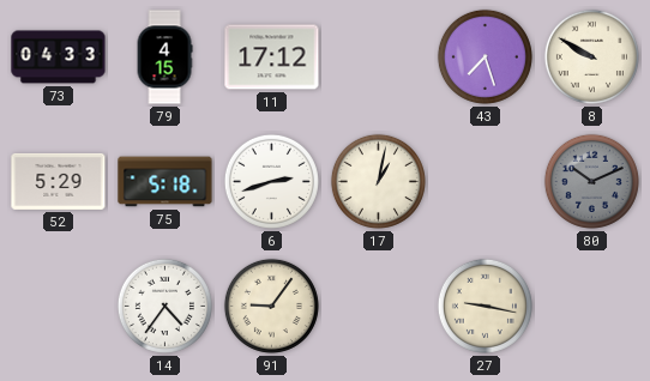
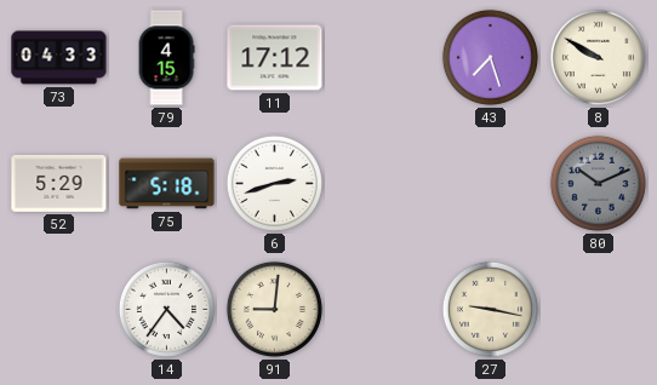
17: 1:02 -> none
91: 9:06 -> 9:01
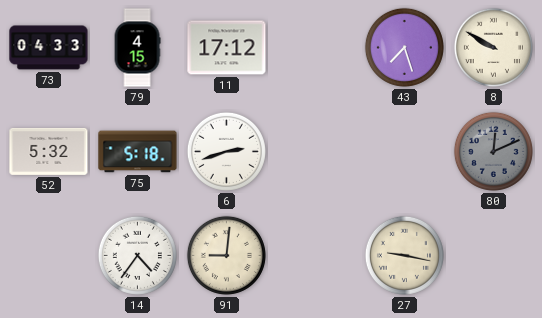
52: 5:29 -> 5:32
80: 10:11 -> 12:11
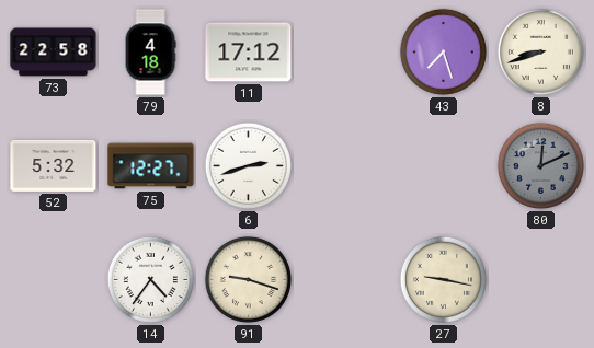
73: 04:33 -> 22:58
79: 4:15 -> 4:18
8: 9:50 -> 8:42
75: 5:18 -> 12:27
91: 9:01 -> 9:18
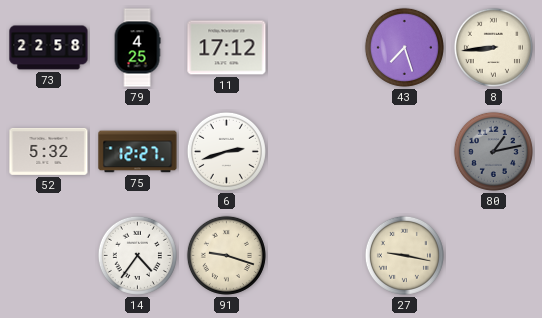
79: 4:18 -> 4:25
8: 8:42 -> 8:44
80: 12:11 -> 1:13
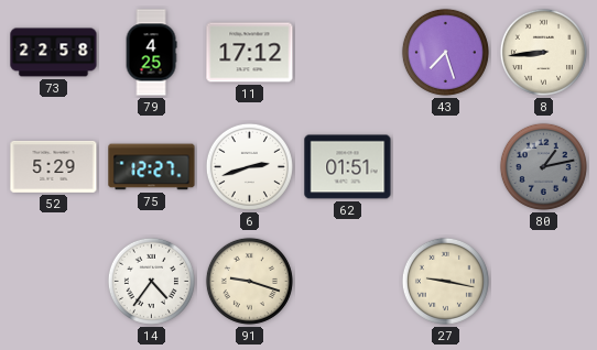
52: 5:32 -> 5:29
62: none -> 01:51
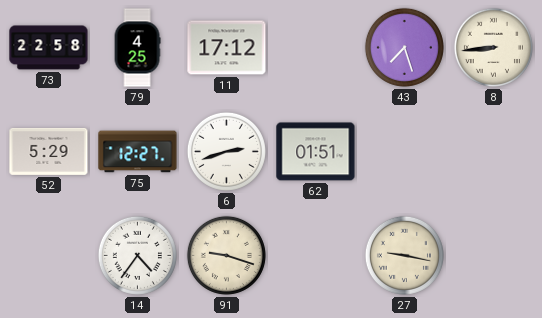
80: 1:13 -> none
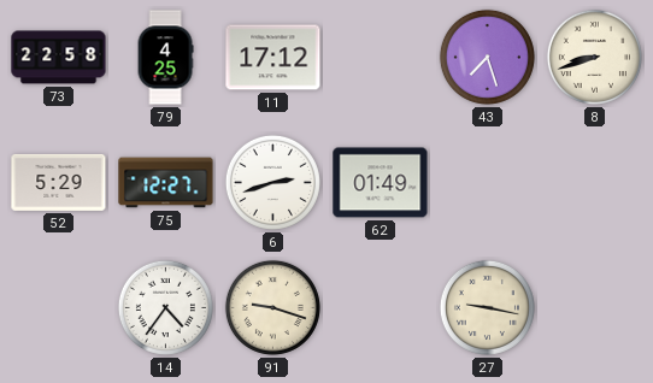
8: 8:44 -> 8:42
62: 01:51 -> 01:49
